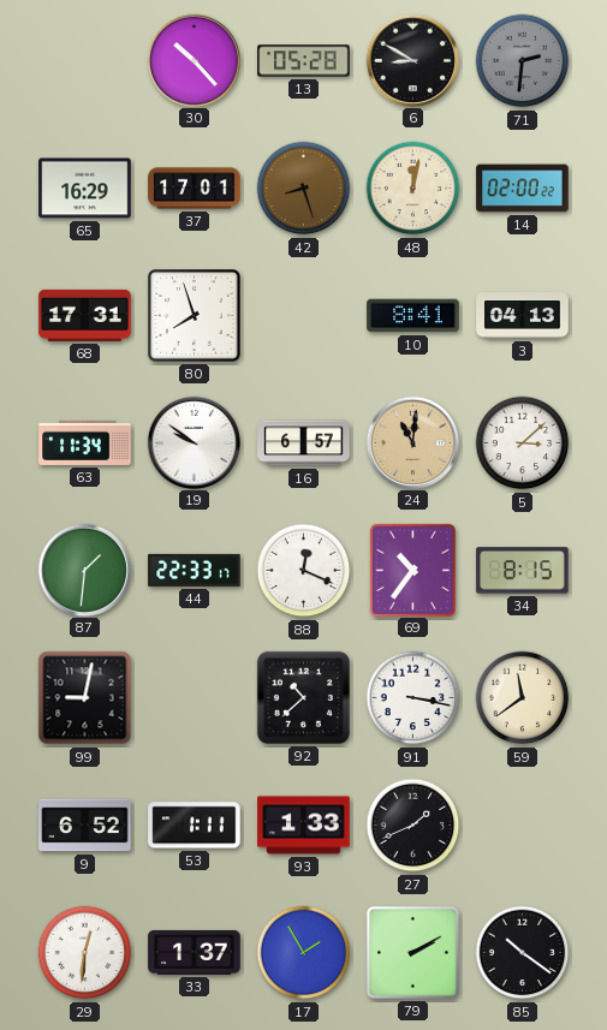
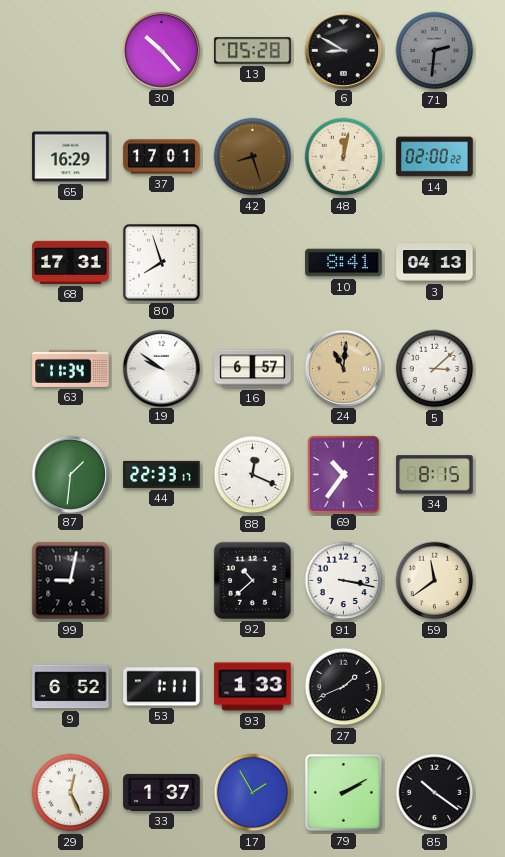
29: 12:31 -> 12:26
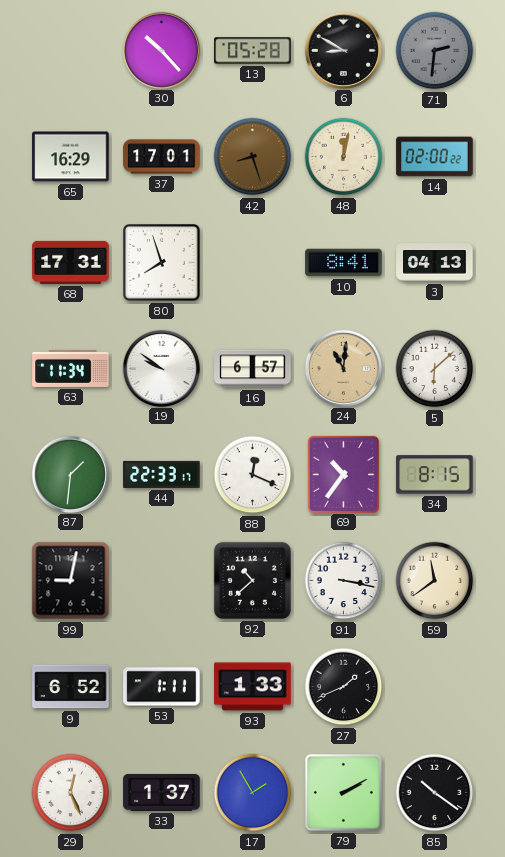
5: 3:08 -> 6:08
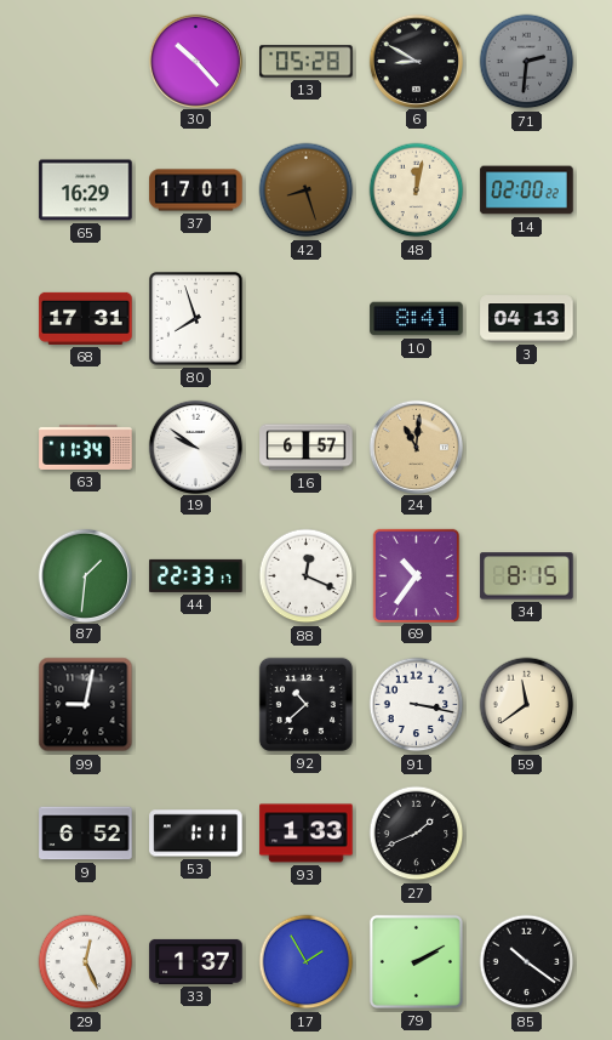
5: 6:08 -> none
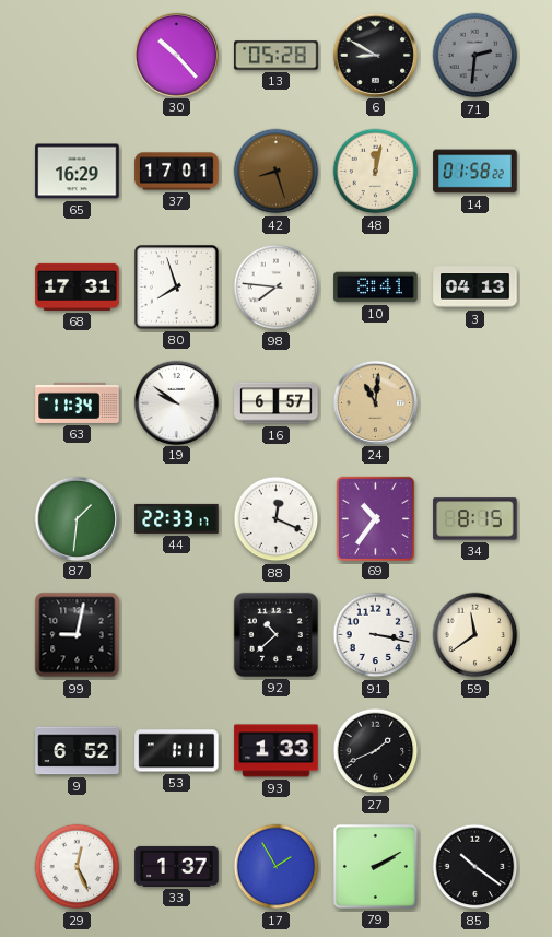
14: 02:00 -> 01:58
98: none -> 7:46
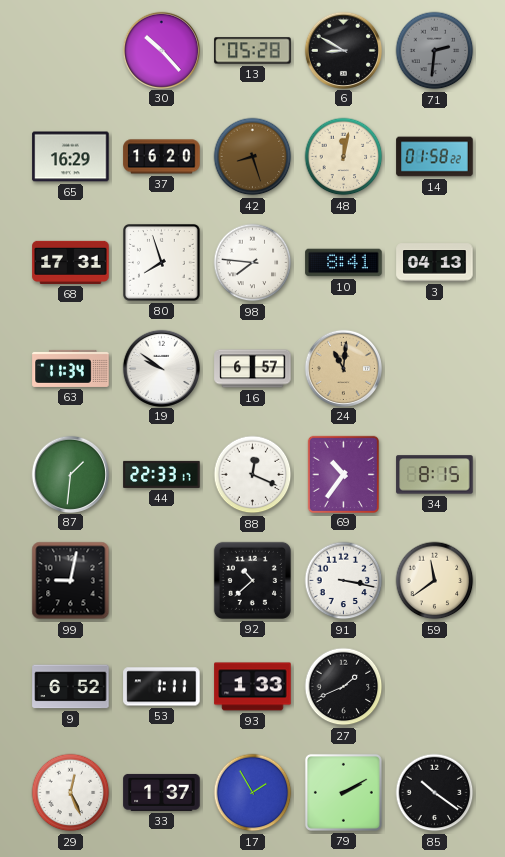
37: 17:01 -> 16:20
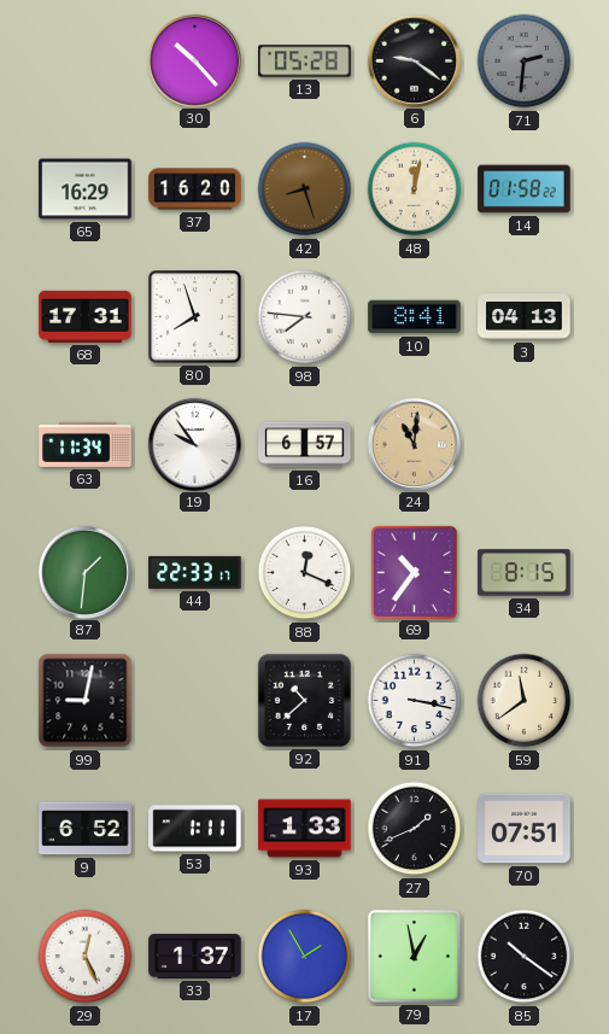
6: 8:50 -> 9:21
19: 9:51 -> 9:54
70: none -> 07:51
79: 2:10 -> 12:58
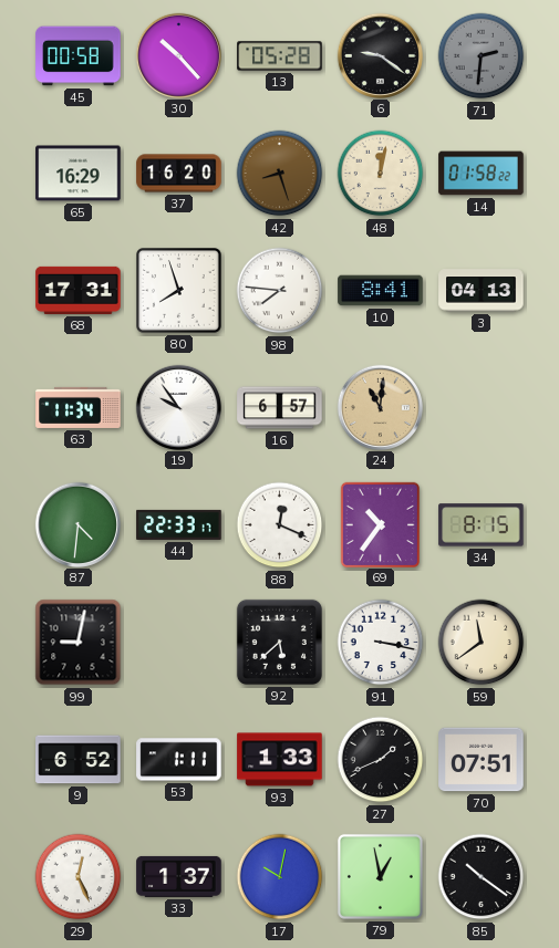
45: none -> 00:58
87: 1:31 -> 4:31
92: 10:38 -> 5:38
17: 1:55 -> 10:02
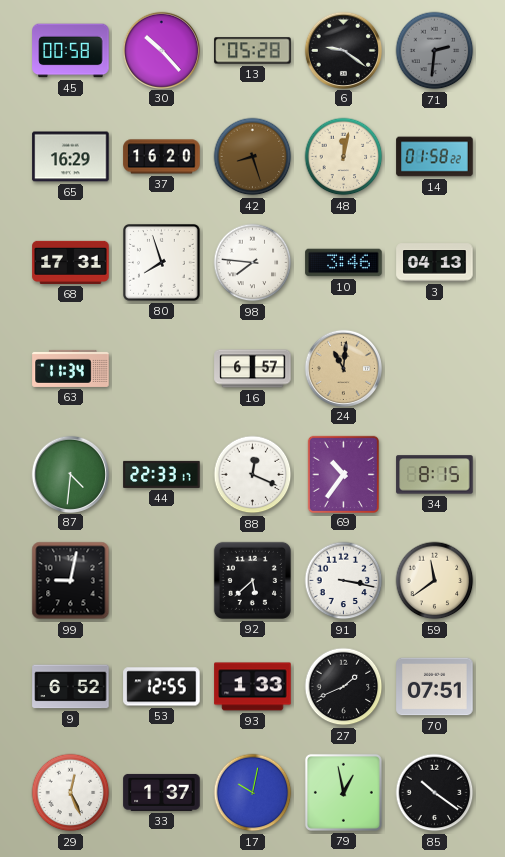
10: 8:41 -> 3:46
19: 9:54 -> none
53: 1:11 -> 12:55
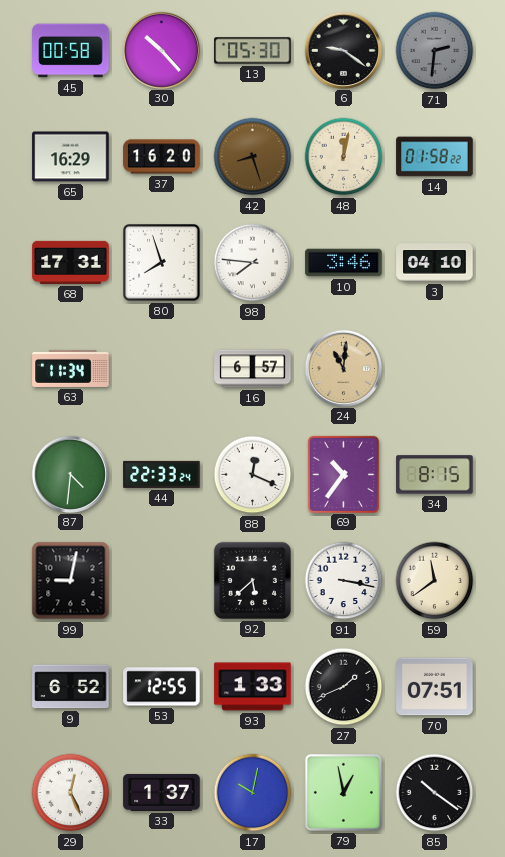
13: 05:28 -> 05:30
3: 04:13 -> 04:10
44: 22:33:17 -> 22:33:24
